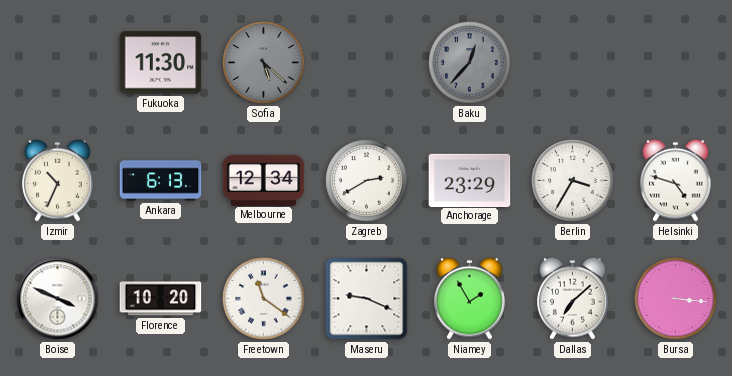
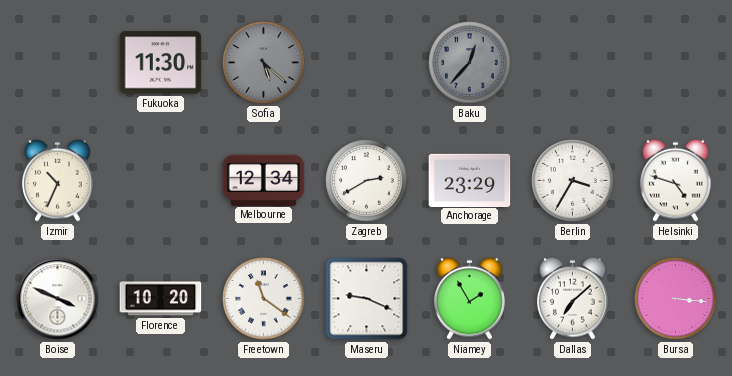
Ankara: 6:13 -> none
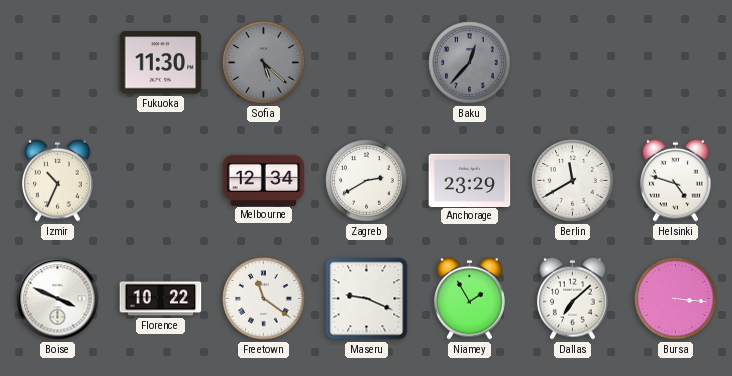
Berlin: 3:35 -> 11:40
Florence: 10:20 -> 10:22
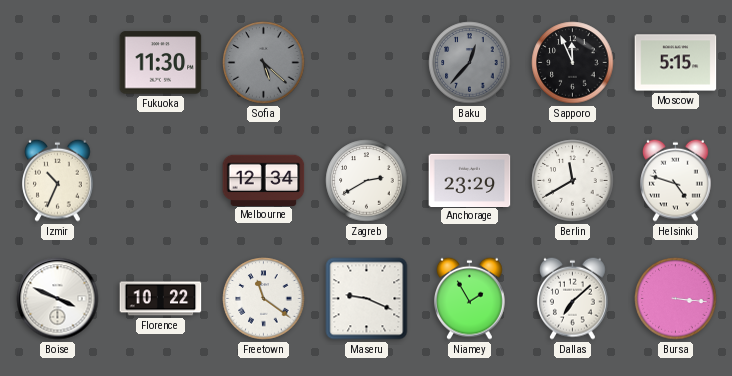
Sapporo: none -> 11:56
Moscow: none -> 5:15
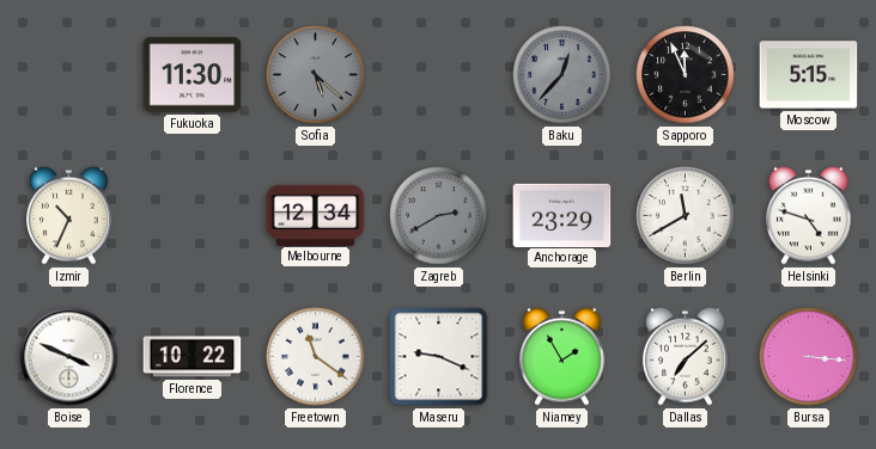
Zagreb dial: white -> grey
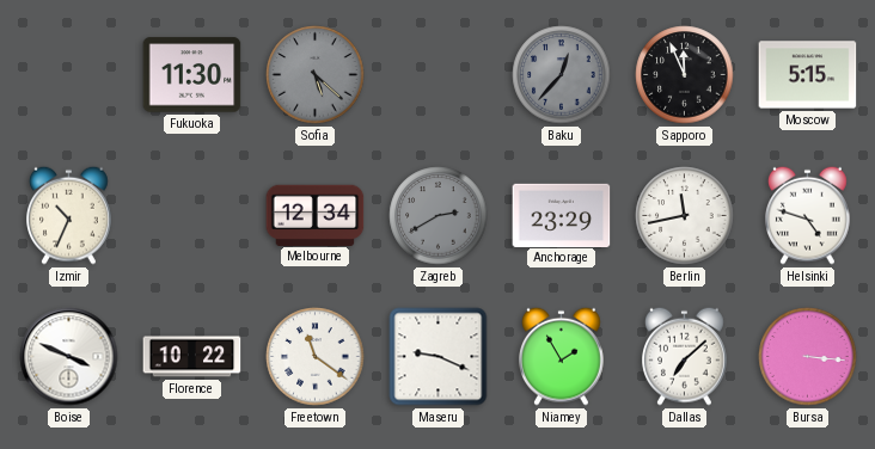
Berlin: 11:40 -> 11:43
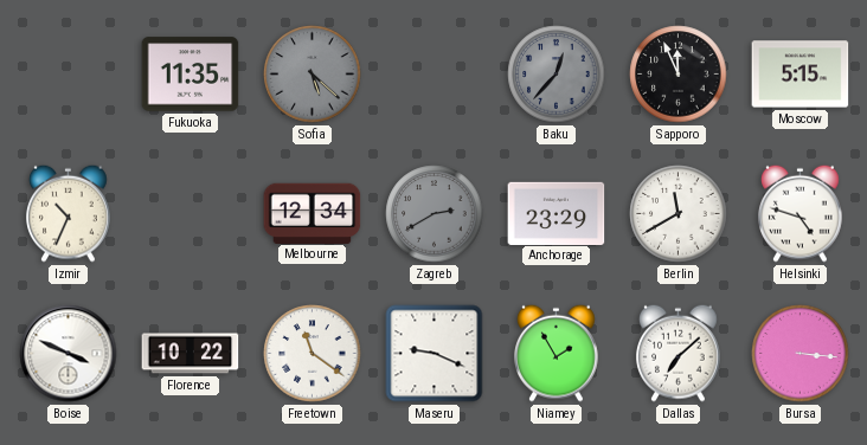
Fukuoka: 11:30 -> 11:35
Berlin: 11:43 -> 11:40
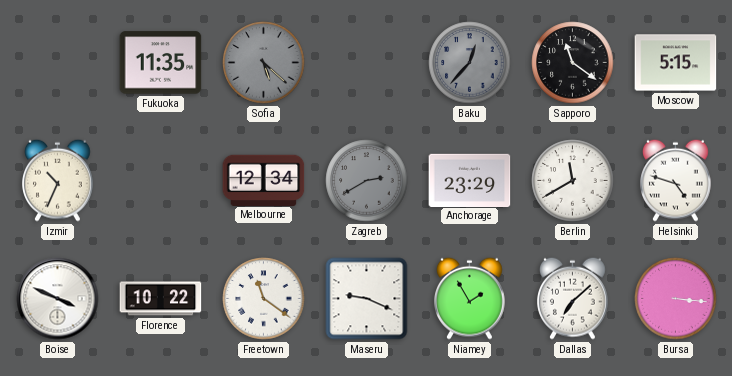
Sapporo: 11:56 -> 11:21
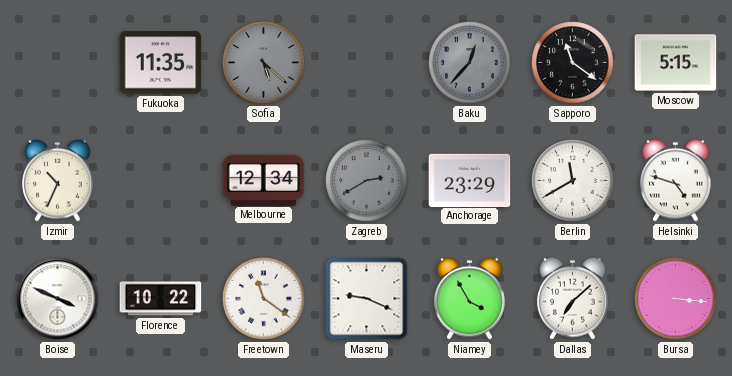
Niamey: 1:55 -> 3:55
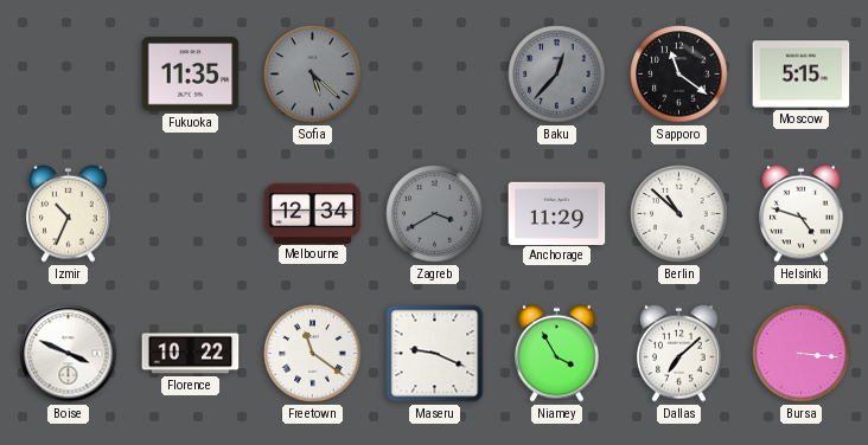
Zagreb: 2:40 -> 3:40
Anchorage: 23:29 -> 11:29
Berlin: 11:40 -> 10:52
